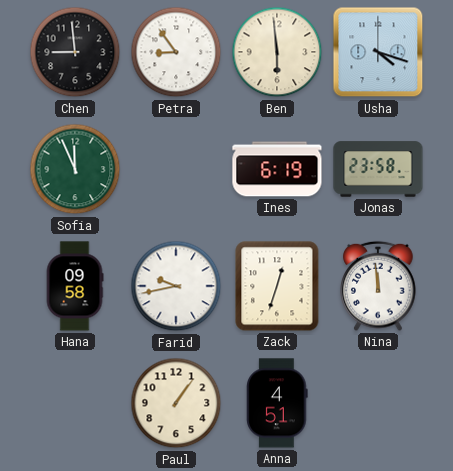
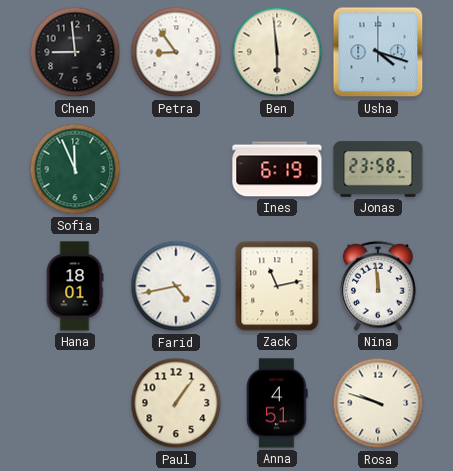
Hana: 09:58 -> 18:01
Farid: 9:43 -> 4:43
Zack: 12:33 -> 11:13
Rosa: none -> 9:48
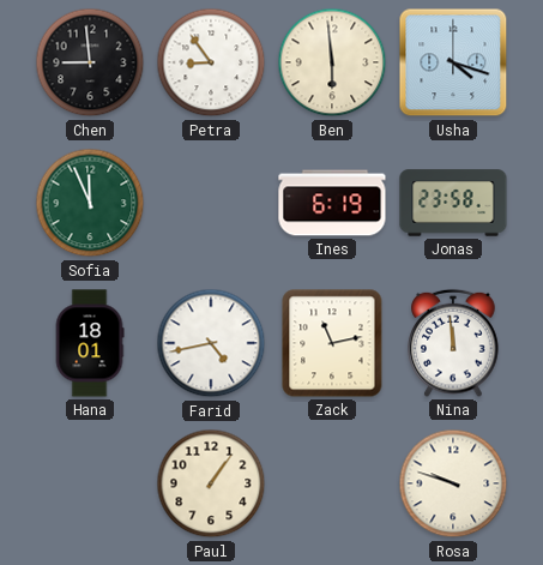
Anna: 4:51 -> none
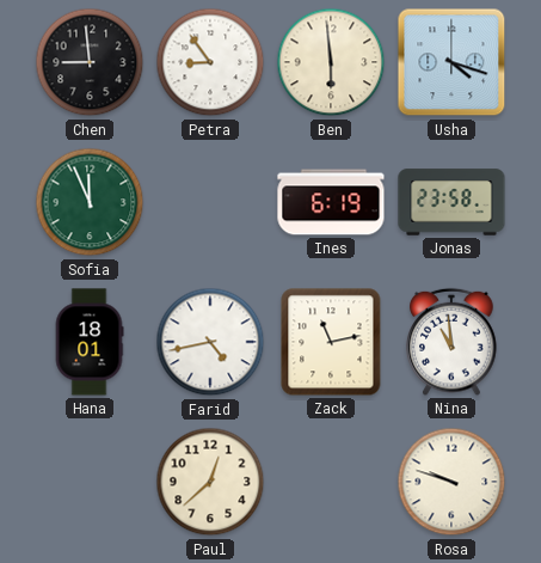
Nina: 11:59 -> 10:59
Paul: 1:06 -> 12:38
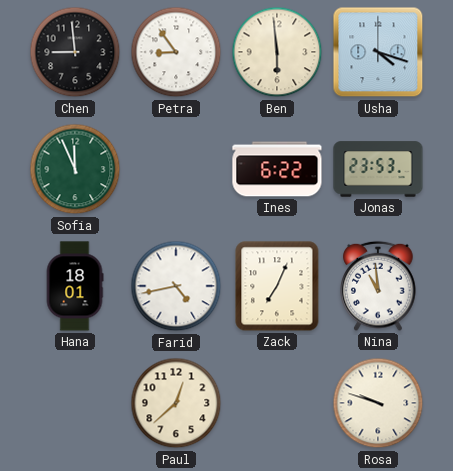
Ines: 6:19 -> 6:22
Jonas: 23:58 -> 23:53
Zack: 11:13 -> 7:04
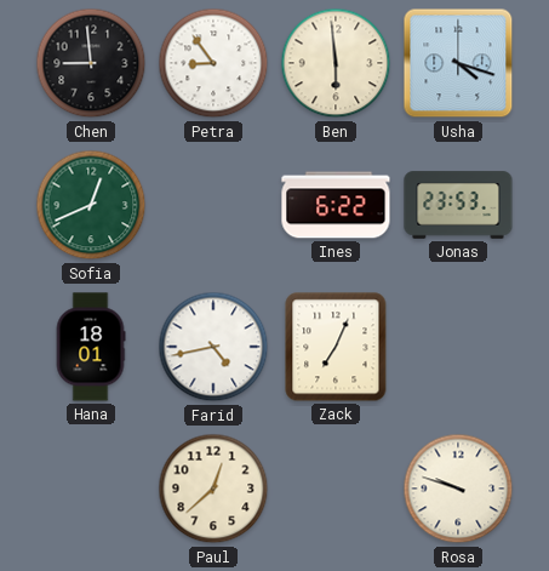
Sofia: 11:56 -> 12:41
Nina: 10:59 -> none
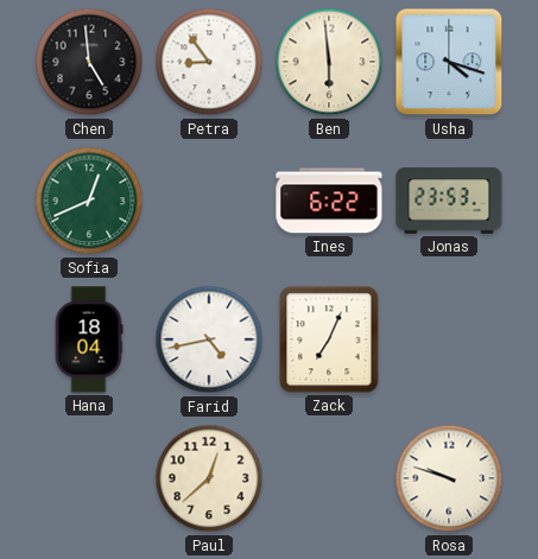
Chen: 8:59 -> 4:59
Hana: 18:01 -> 18:04
